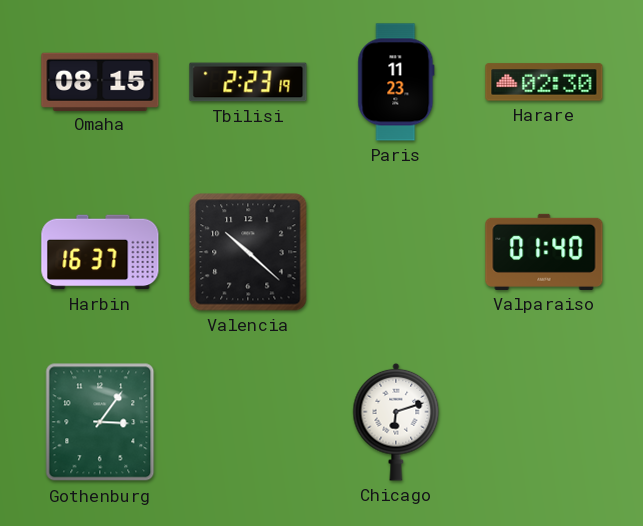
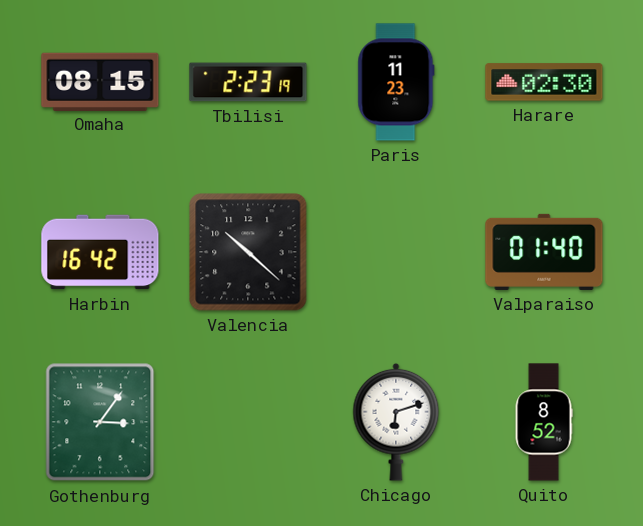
Harbin: 16:37 -> 16:42
Quito: none -> 8:52
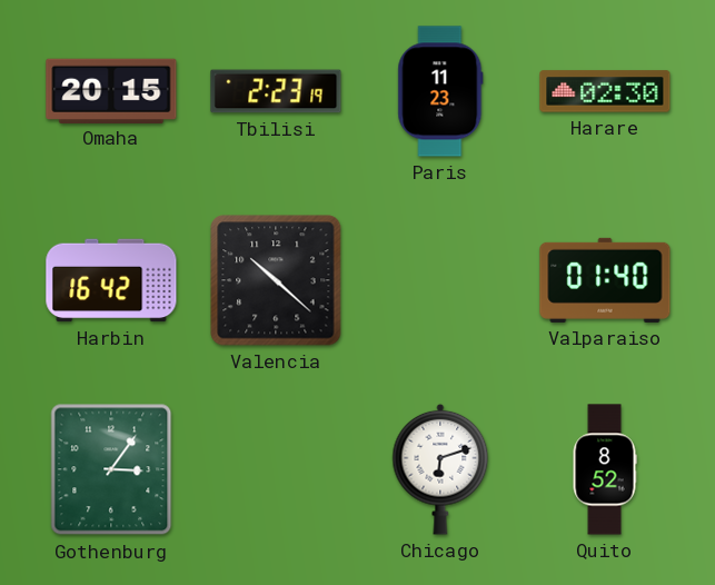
Omaha: 08:15 -> 20:15
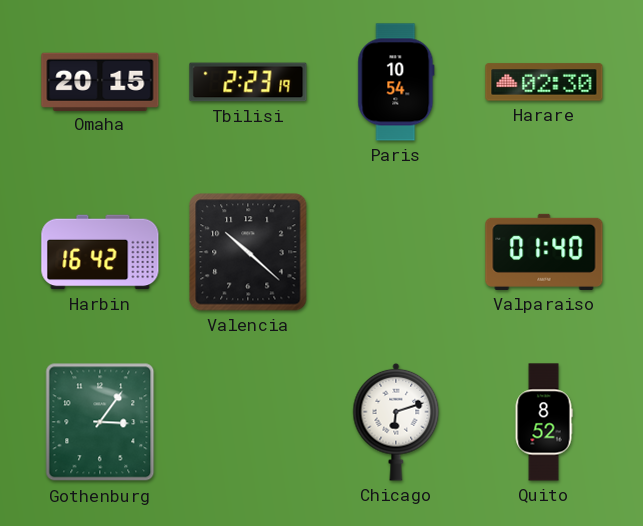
Paris: 11:23 -> 10:54
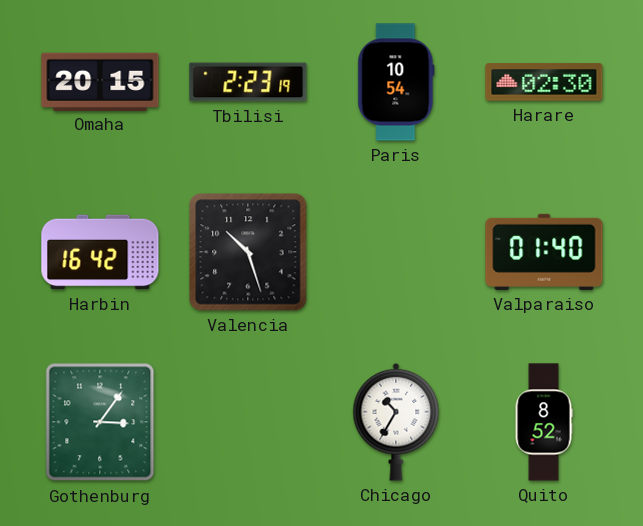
Valencia: 10:22 -> 10:27
Chicago: 6:12 -> 10:35
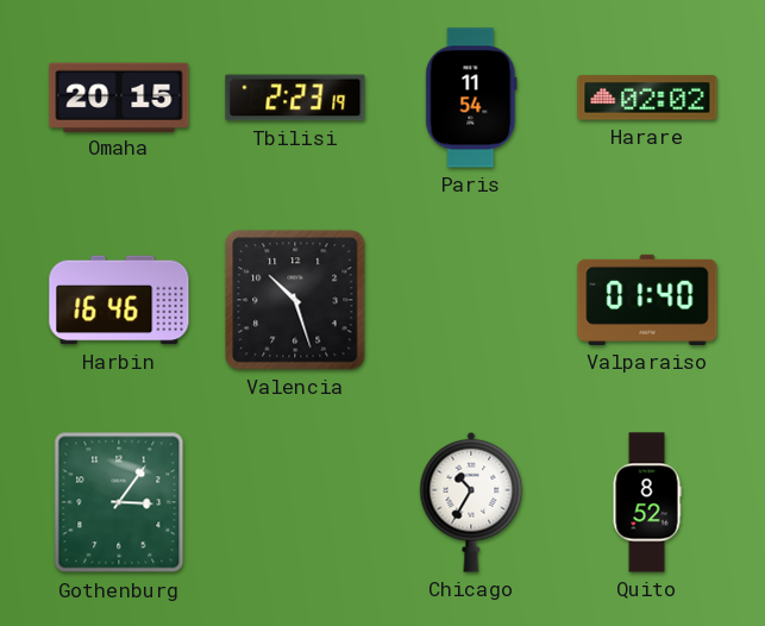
Paris: 10:54 -> 11:54
Harare: 02:30 -> 02:02
Harbin: 16:42 -> 16:46
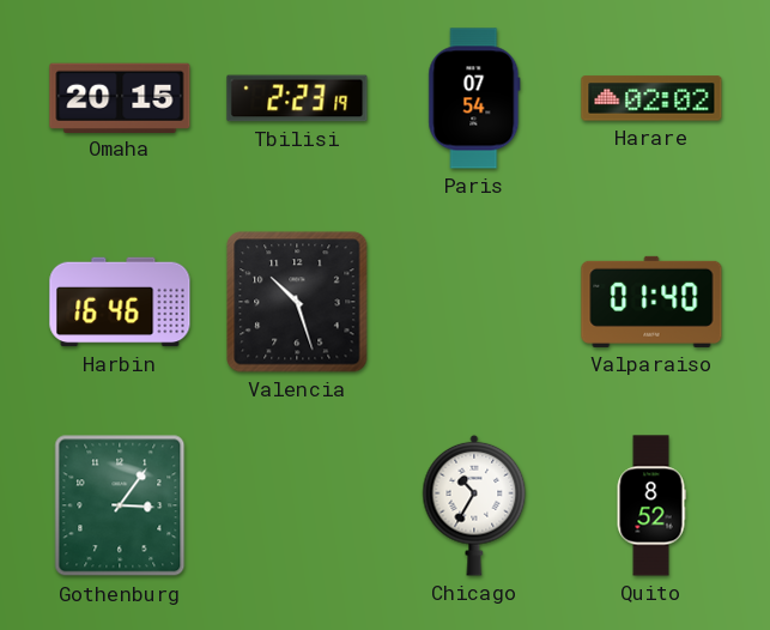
Paris: 11:54 -> 07:54
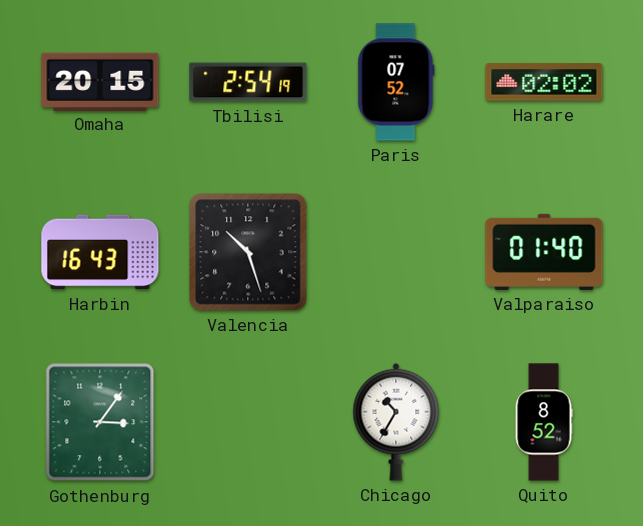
Tbilisi: 2:23 -> 2:54
Paris: 07:54 -> 07:52
Harbin: 16:46 -> 16:43
